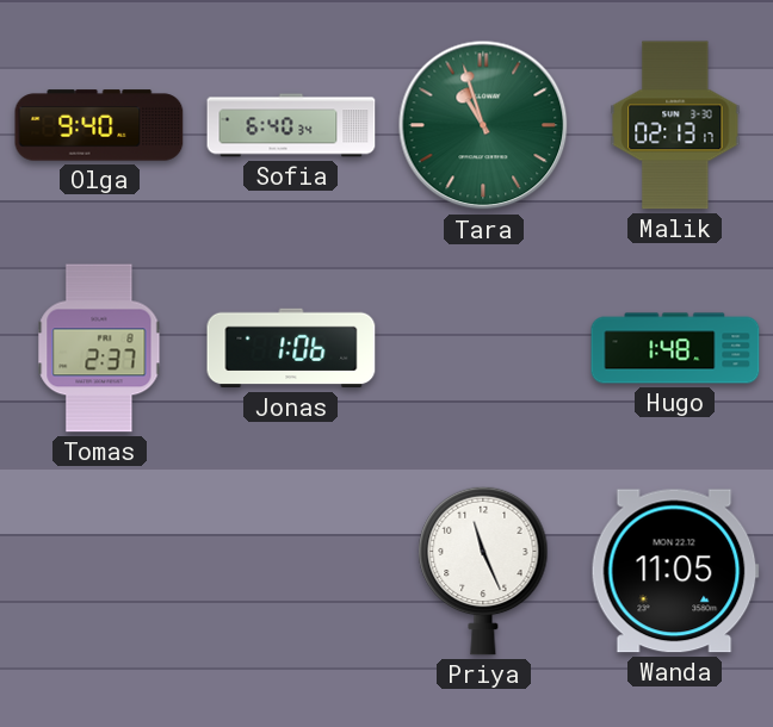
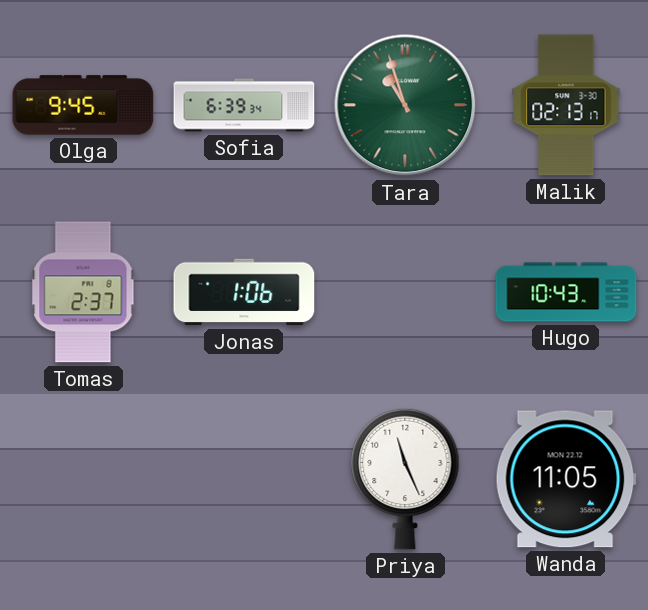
Olga: 9:40 -> 9:45
Sofia: 6:40 -> 6:39
Hugo: 1:48 -> 10:43
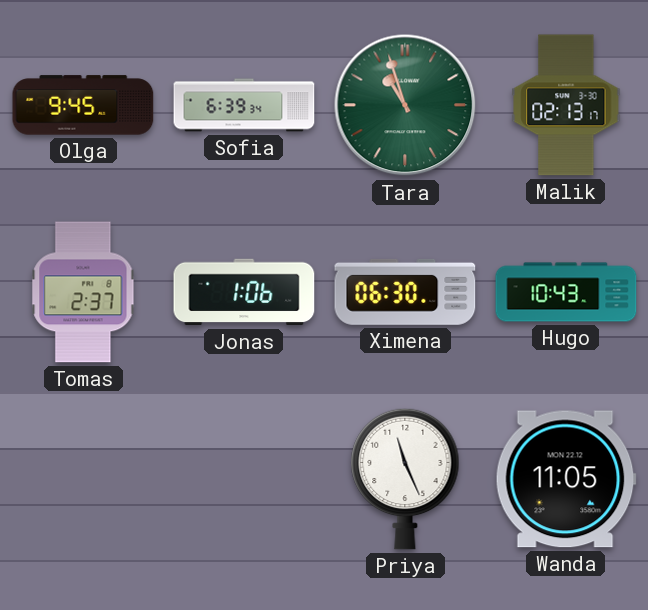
Ximena: none -> 06:30
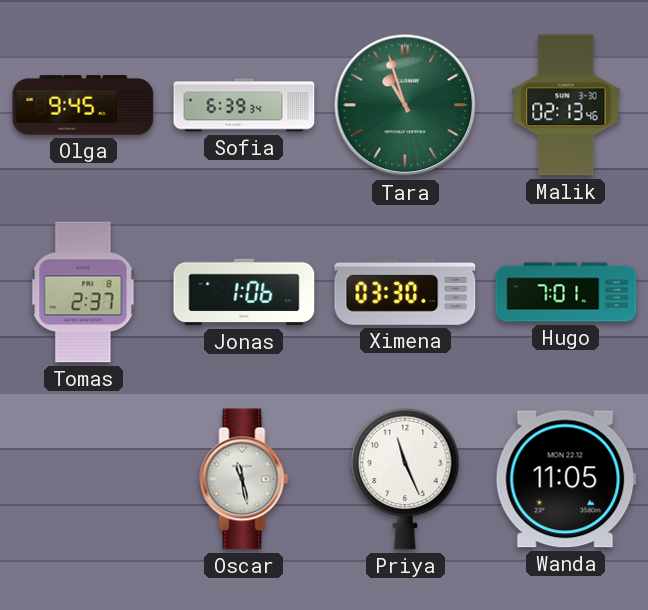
Malik: 02:13:17 -> 02:13:46
Ximena: 06:30 -> 03:30
Hugo: 10:43 -> 7:01
Oscar: none -> 11:28
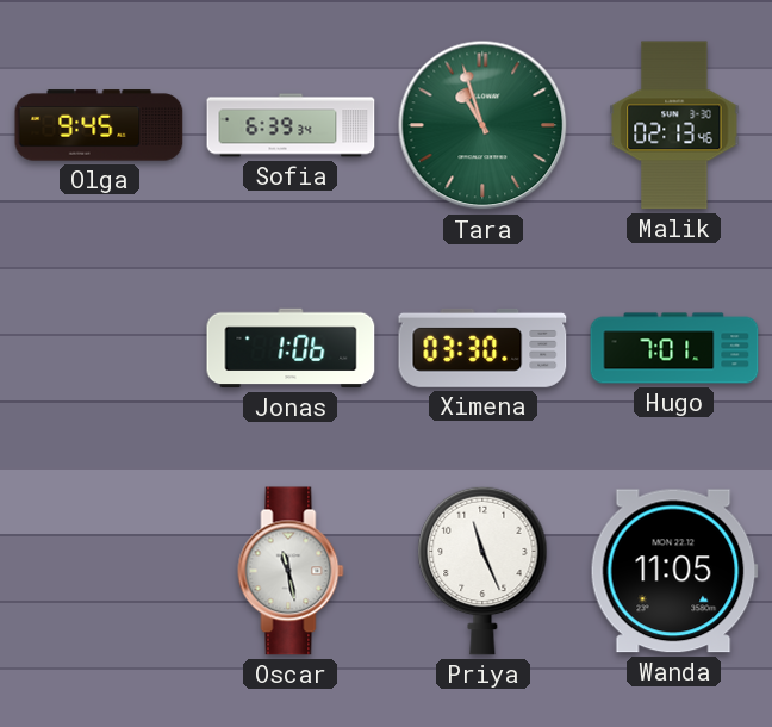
Tomas: 2:37 -> none
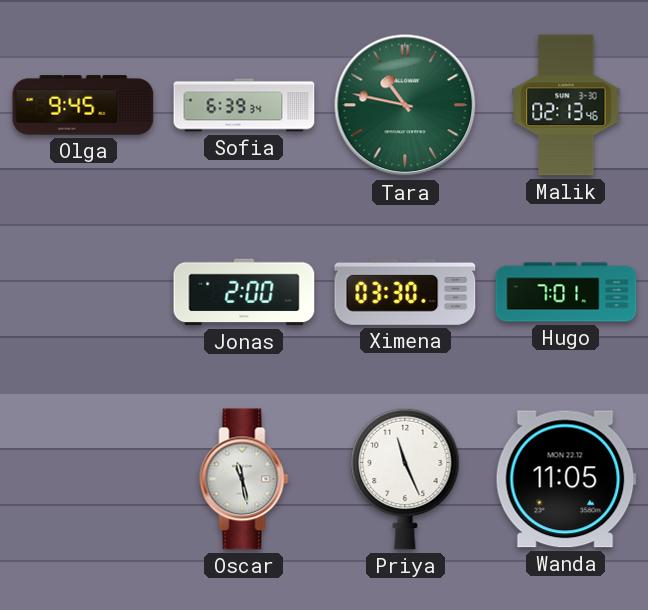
Tara: 10:57 -> 10:47
Jonas: 1:06 -> 2:00
